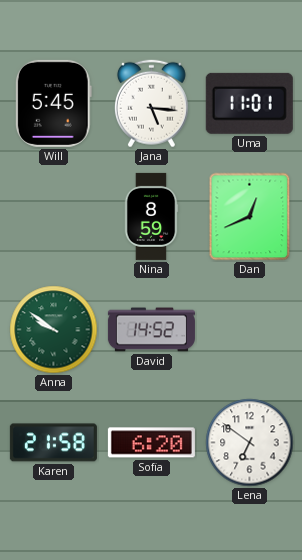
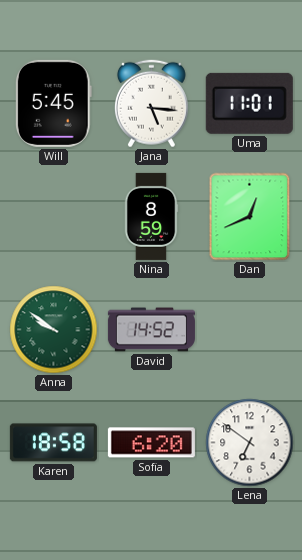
Karen: 21:58 -> 18:58
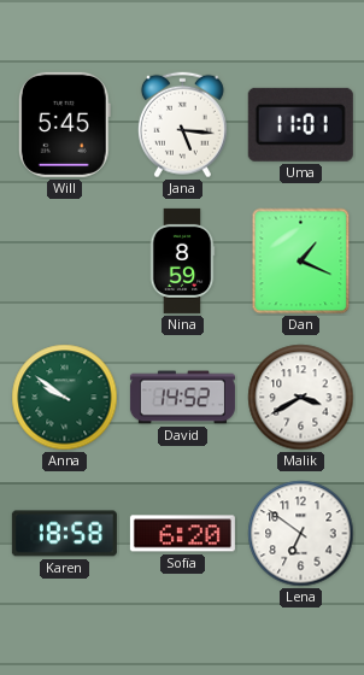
Dan: 12:41 -> 1:19
Malik: none -> 3:40
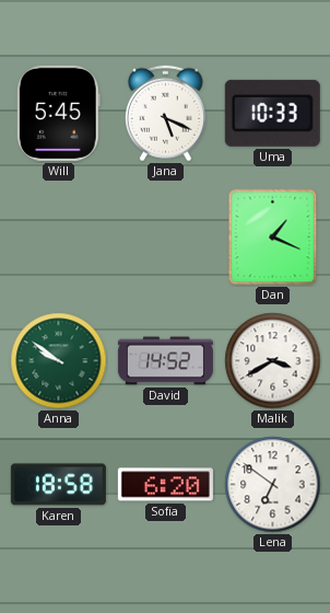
Jana: 5:16 -> 5:19
Uma: 11:01 -> 10:33
Nina: 8:59 -> none
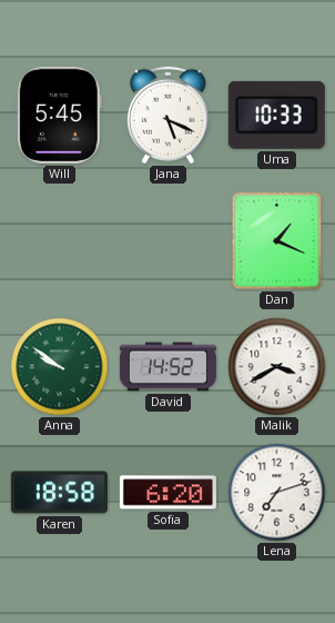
Lena: 6:51 -> 7:12
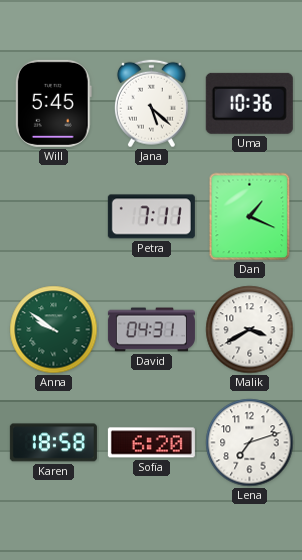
Jana: 5:19 -> 5:22
Uma: 10:33 -> 10:36
Petra: none -> 7:11
David: 14:52 -> 04:31
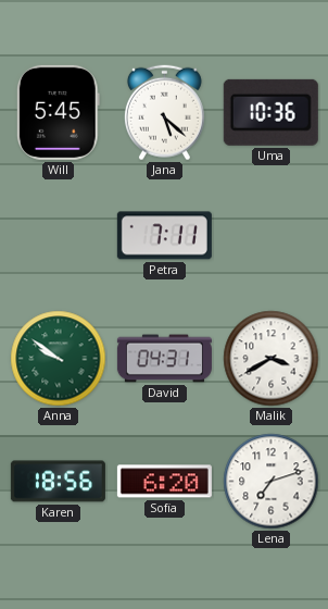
Dan: 1:19 -> none
Karen: 18:58 -> 18:56
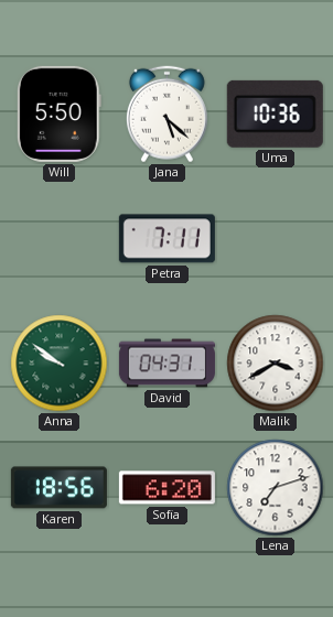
Will: 5:45 -> 5:50
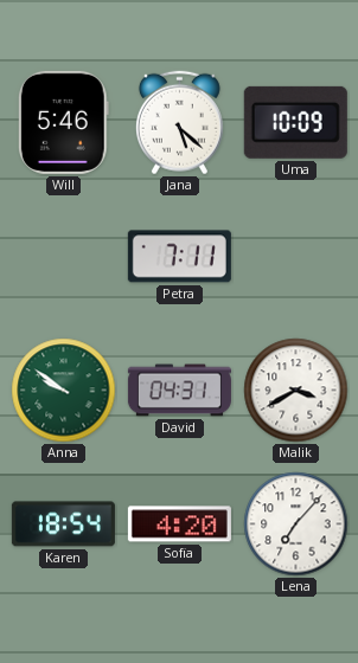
Will: 5:50 -> 5:46
Uma: 10:36 -> 10:09
Karen: 18:56 -> 18:54
Sofia: 6:20 -> 4:20
Lena: 7:12 -> 7:07
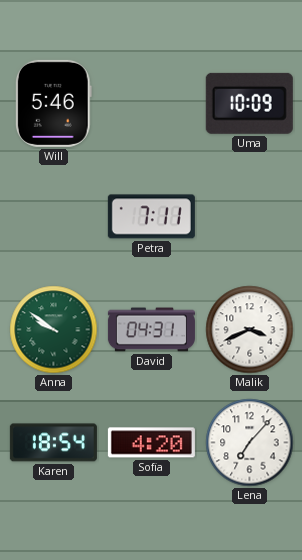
Jana: 5:22 -> none
Malik: 3:40 -> 3:41
